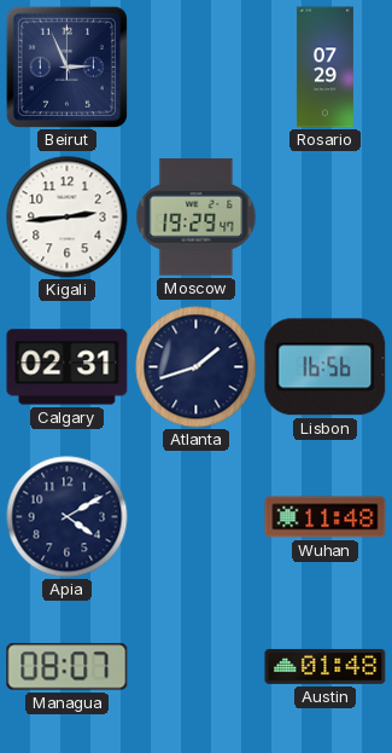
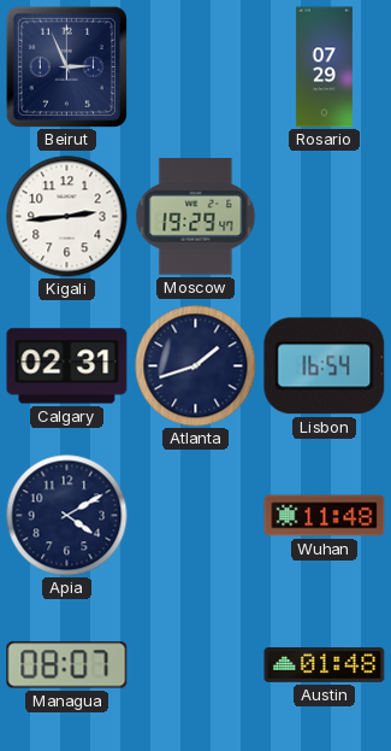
Lisbon: 16:56 -> 16:54
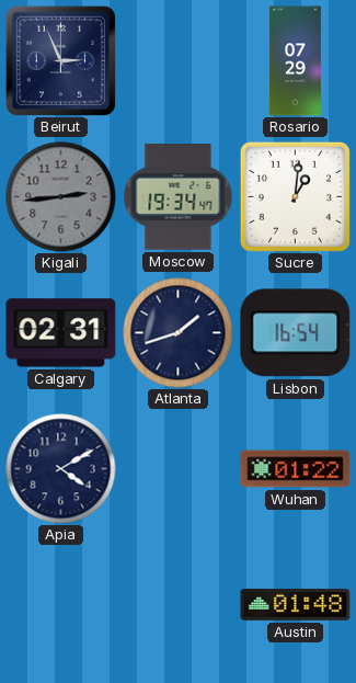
Kigali dial: white -> grey
Moscow: 19:29 -> 19:34
Sucre: none -> 1:01
Wuhan: 11:48 -> 01:22
Managua: 08:07 -> none
